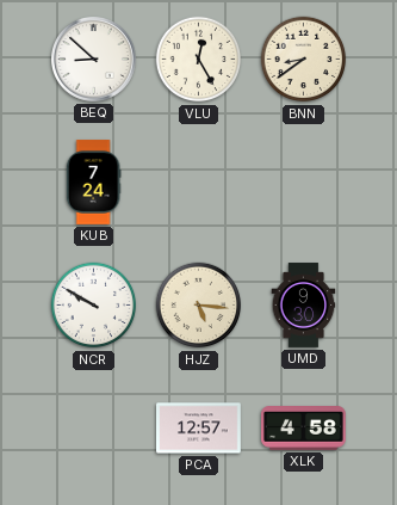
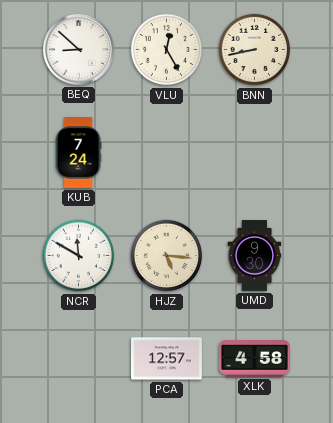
BNN: 8:39 -> 8:43
NCR: 9:50 -> 11:50
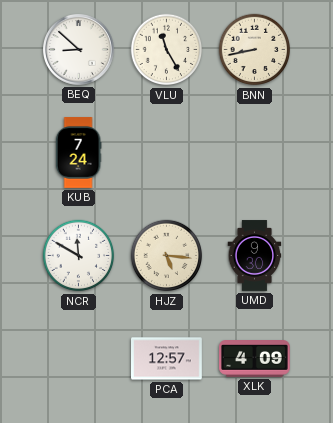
VLU: 12:25 -> 11:25
XLK: 4:58 -> 4:09
